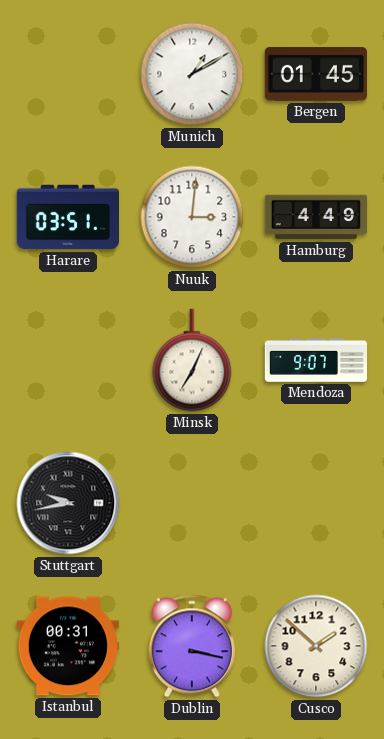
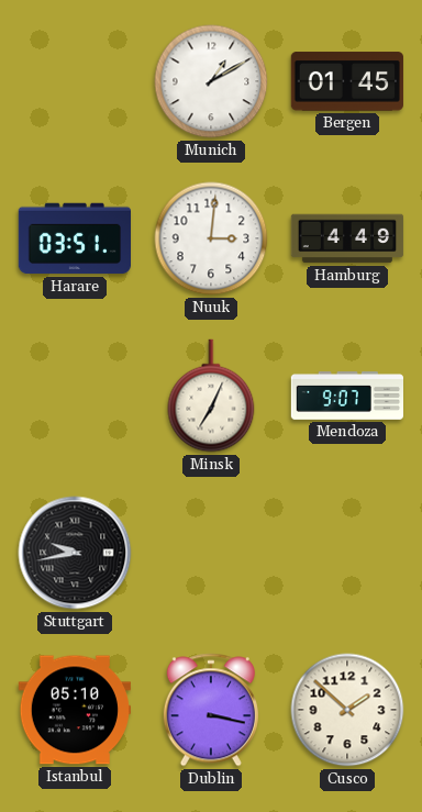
Istanbul: 00:31 -> 05:10
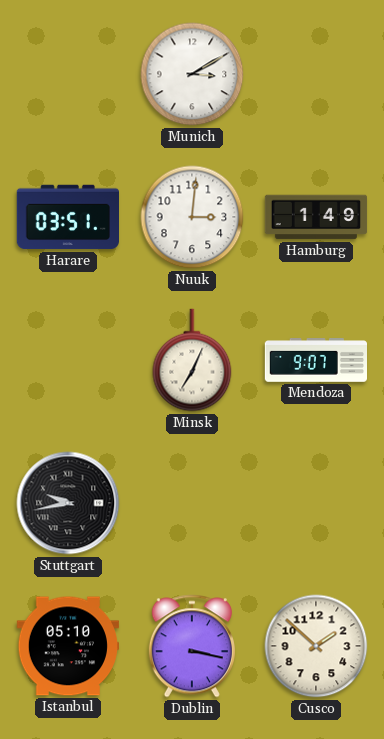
Munich: 1:10 -> 3:10
Bergen: 01:45 -> none
Hamburg: 4:49 -> 1:49
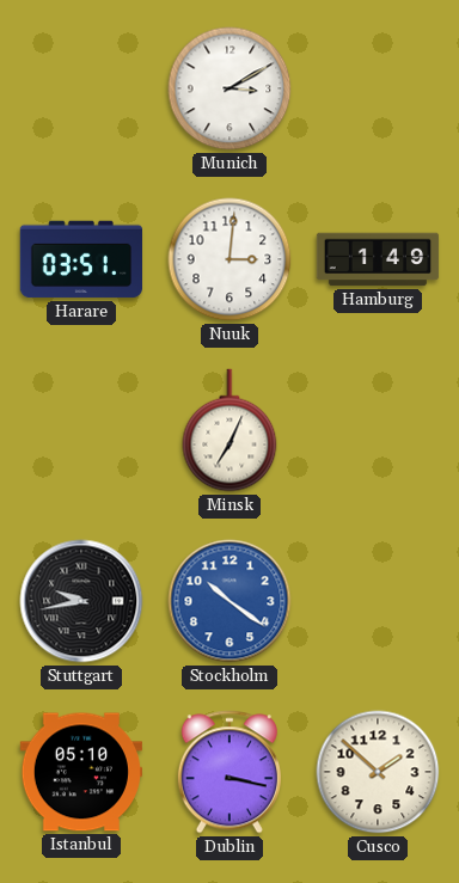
Mendoza: 9:07 -> none
Stockholm: none -> 10:21
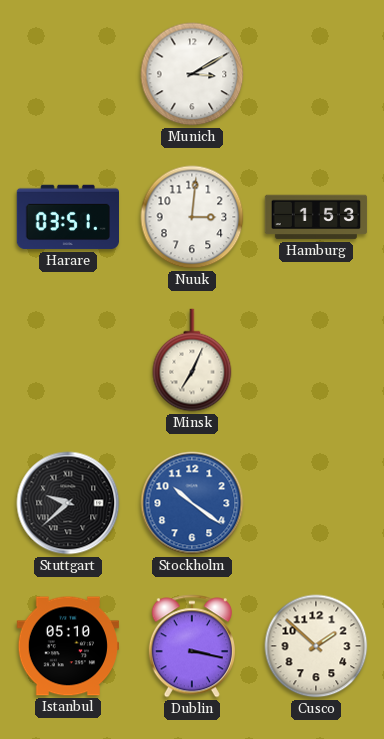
Hamburg: 1:49 -> 1:53
Stuttgart: 9:43 -> 9:38
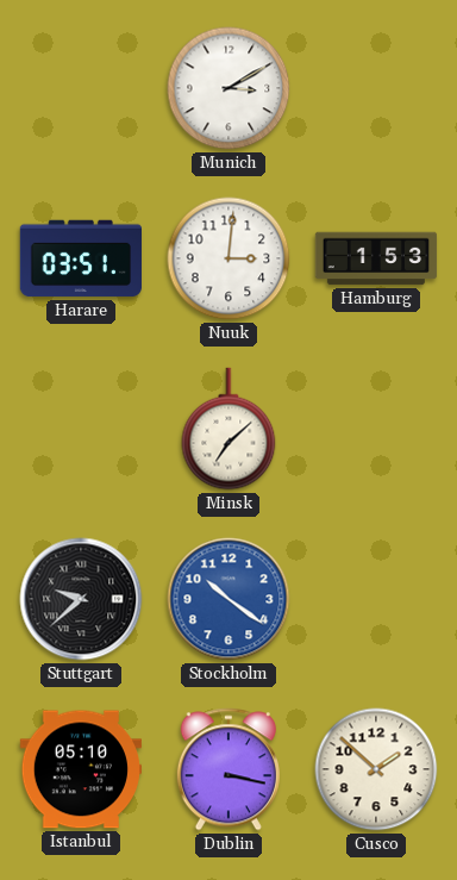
Minsk: 7:04 -> 7:08
